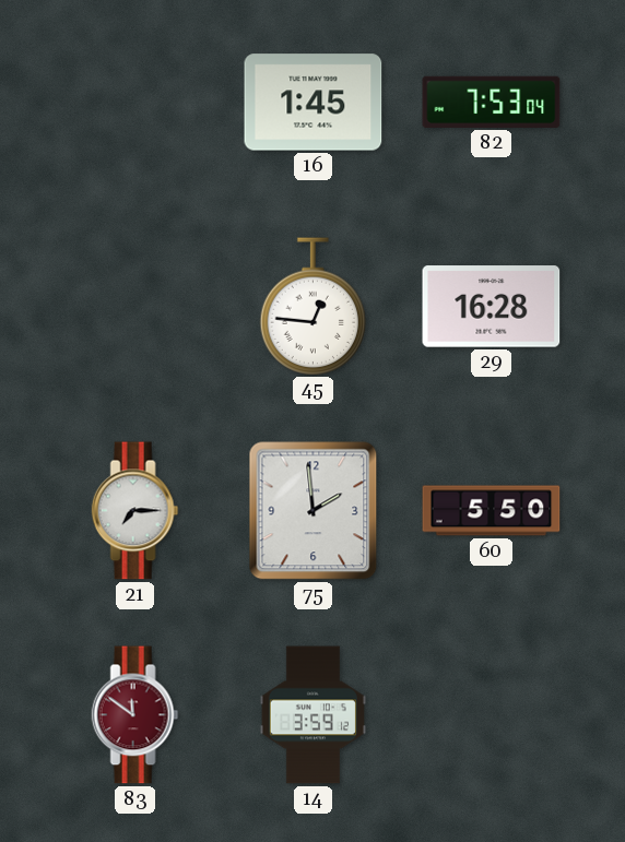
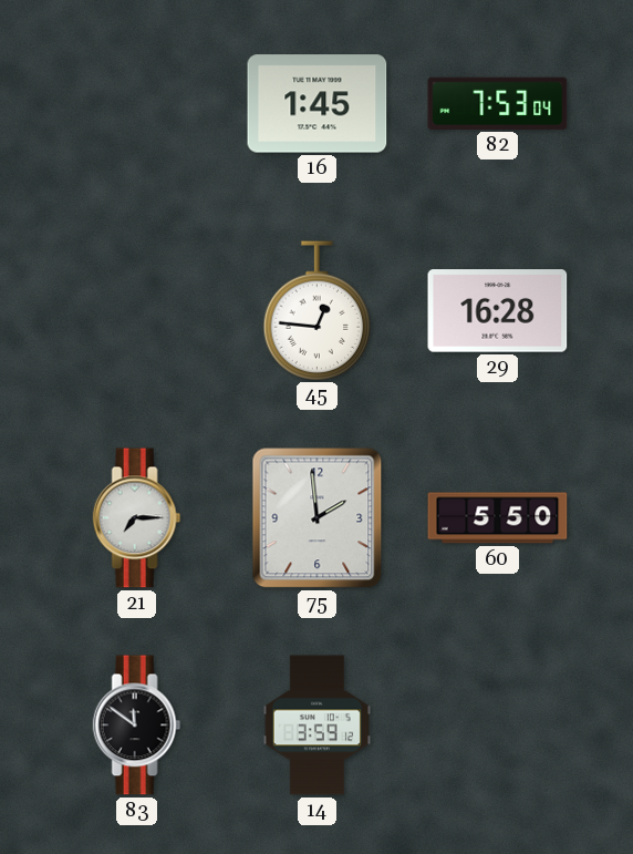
83 dial: burgundy -> black
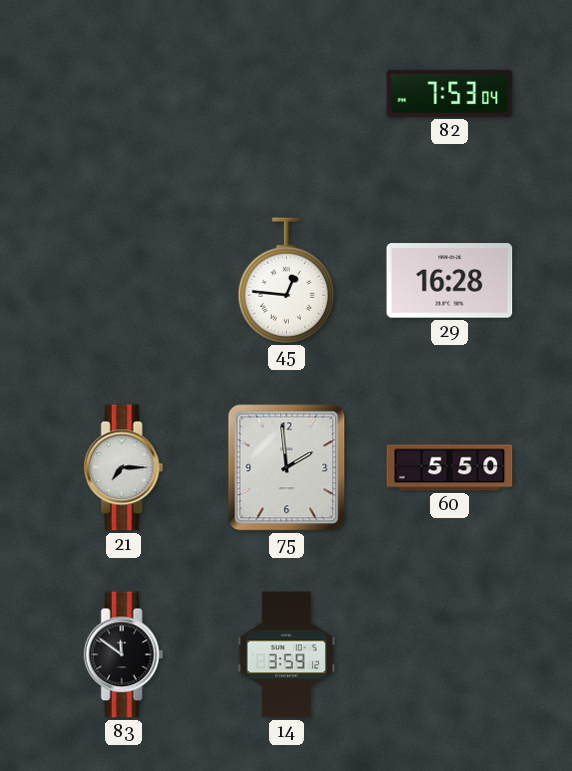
16: 1:45 -> none
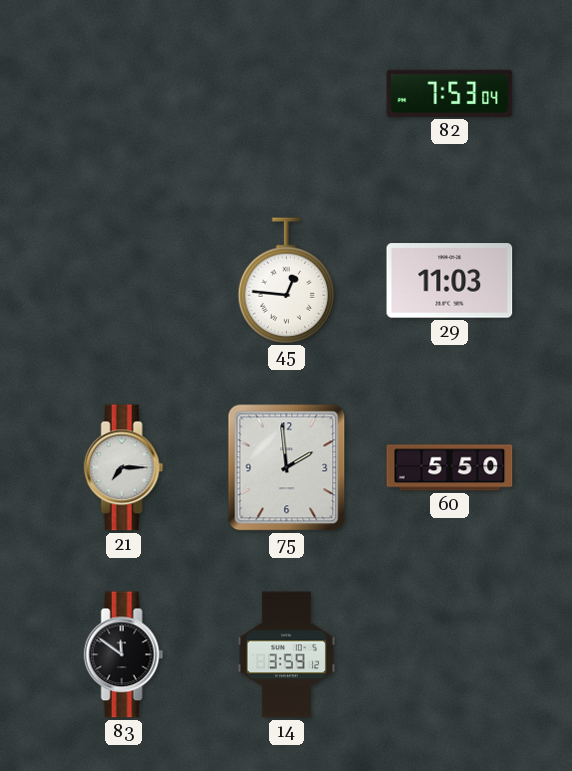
29: 16:28 -> 11:03
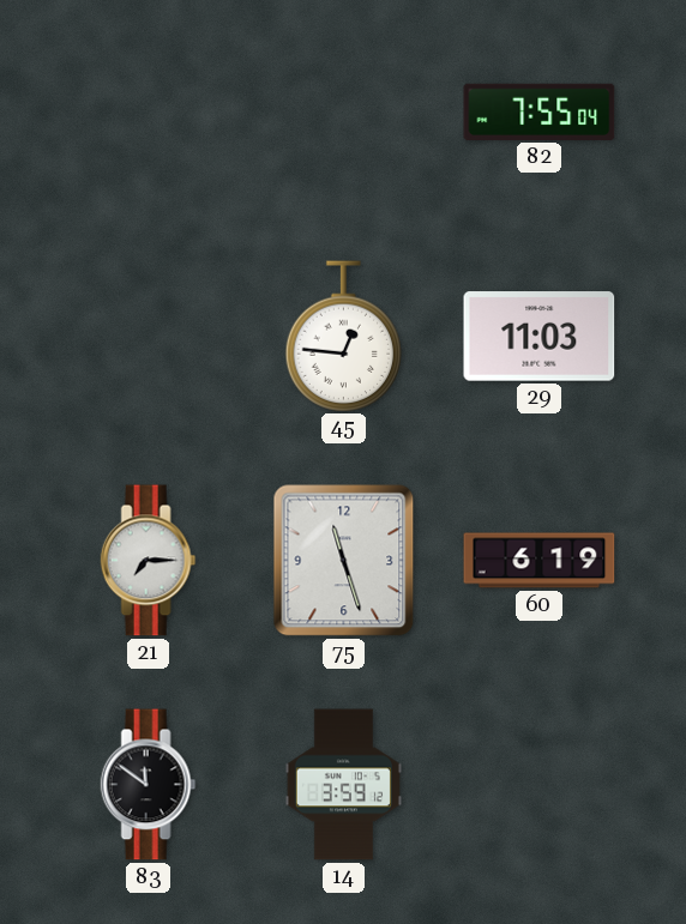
82: 7:53 -> 7:55
75: 1:59 -> 11:27
60: 5:50 -> 6:19
